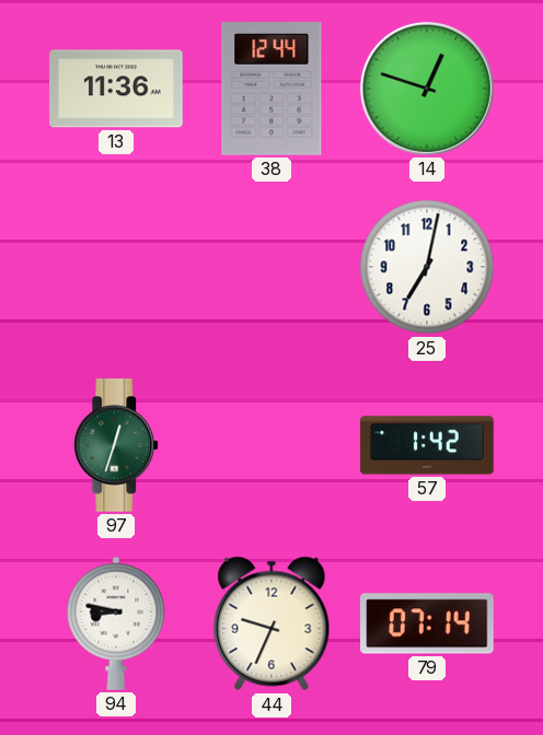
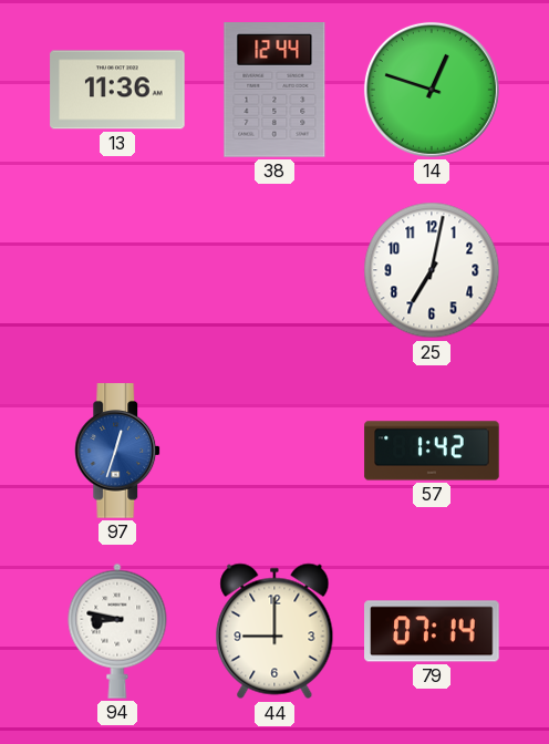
97 dial: green -> blue
44: 9:34 -> 9:00
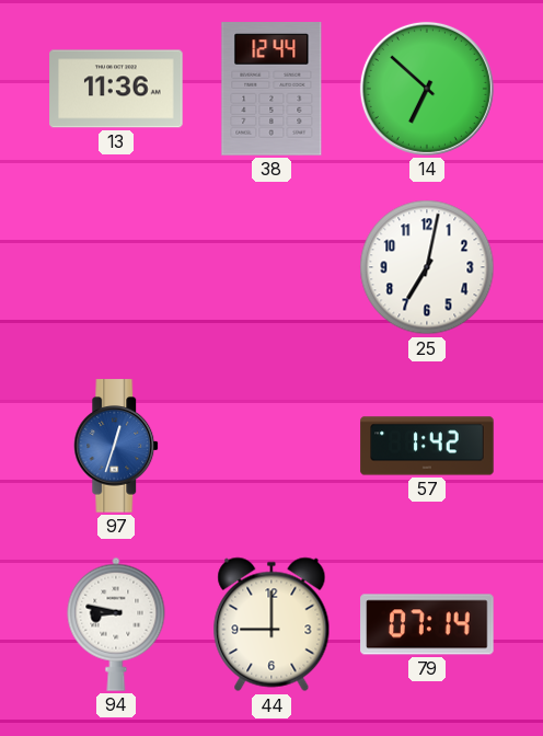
14: 12:48 -> 6:52
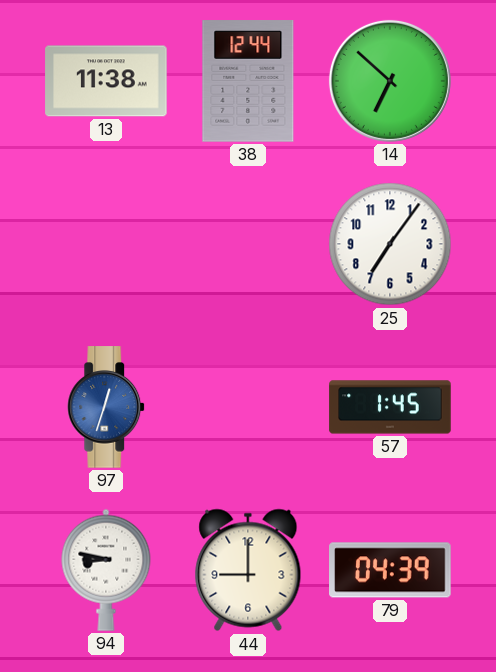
13: 11:36 -> 11:38
25: 7:02 -> 7:06
57: 1:42 -> 1:45
79: 07:14 -> 04:39
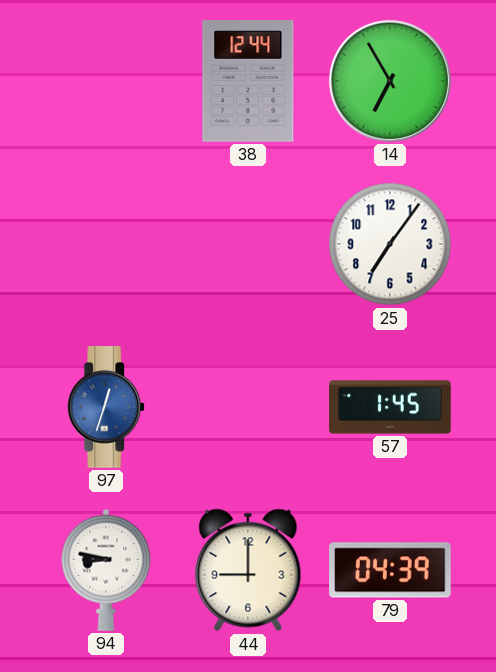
13: 11:38 -> none
14: 6:52 -> 6:55
